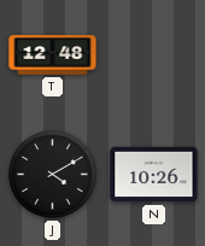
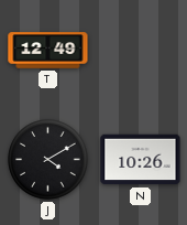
T: 12:48 -> 12:49
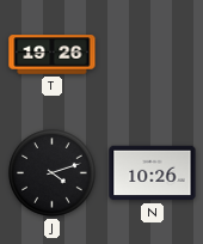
T: 12:49 -> 19:26
J: 4:10 -> 4:12
